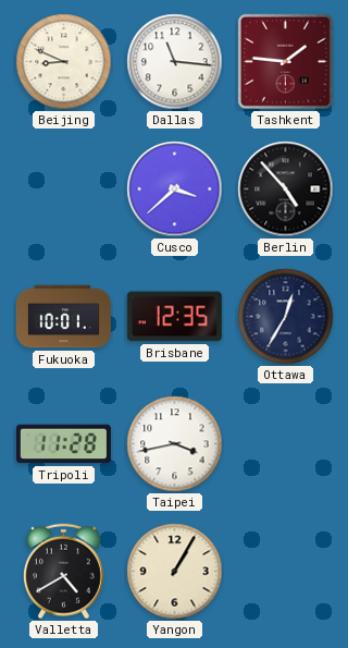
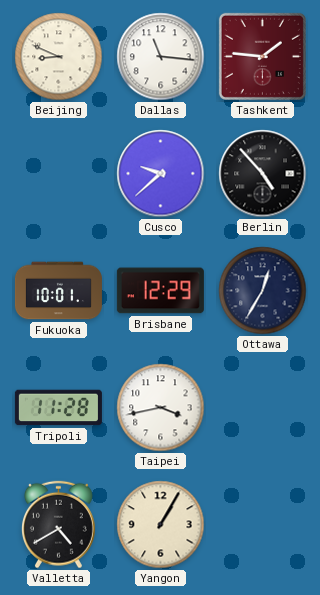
Cusco: 3:38 -> 9:38
Brisbane: 12:35 -> 12:29
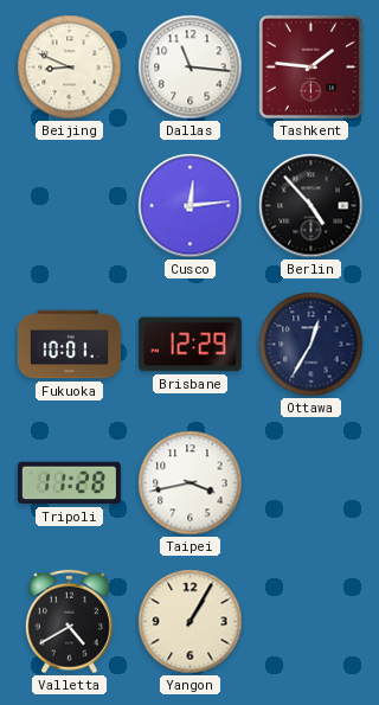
Cusco: 9:38 -> 12:14
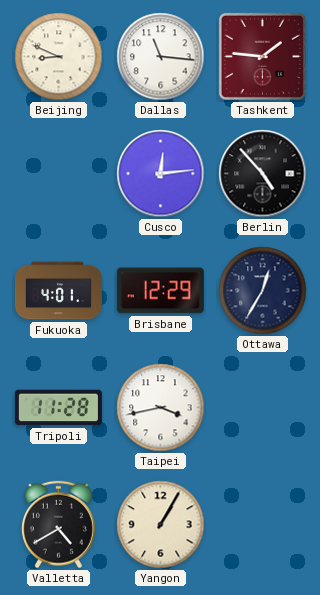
Fukuoka: 10:01 -> 4:01
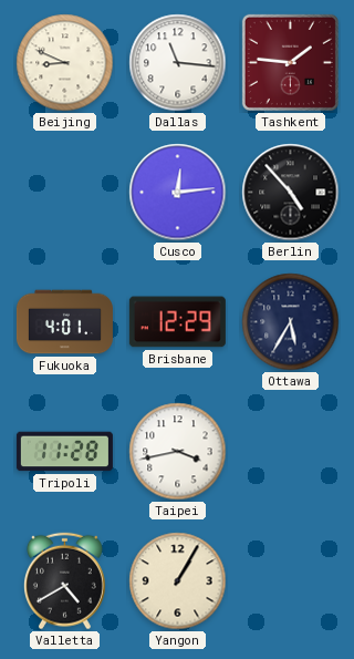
Ottawa: 12:35 -> 5:35
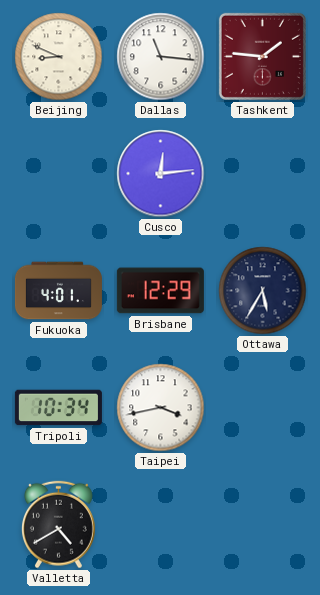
Berlin: 4:53 -> none
Tripoli: 11:28 -> 10:34
Yangon: 1:05 -> none
